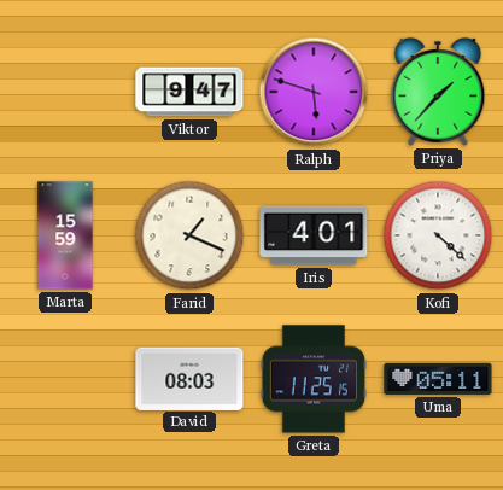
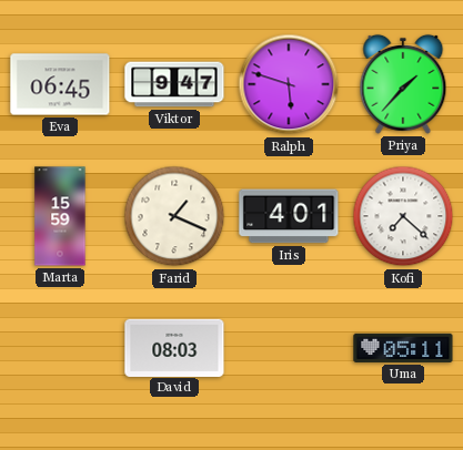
Eva: none -> 06:45
Kofi: 4:22 -> 7:22
Greta: 11:25 -> none
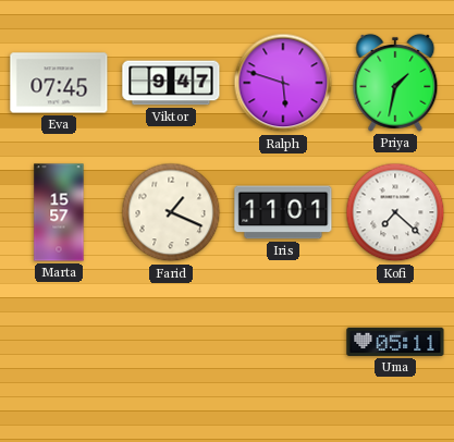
Eva: 06:45 -> 07:45
Priya: 1:37 -> 1:32
Marta: 15:59 -> 15:57
Iris: 4:01 -> 11:01
David: 08:03 -> none
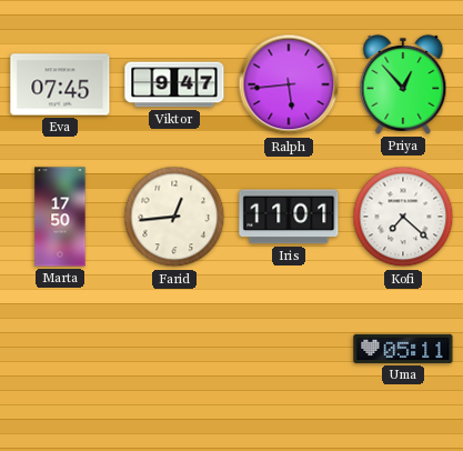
Ralph: 5:48 -> 5:44
Priya: 1:32 -> 12:53
Marta: 15:57 -> 17:50
Farid: 1:19 -> 12:44
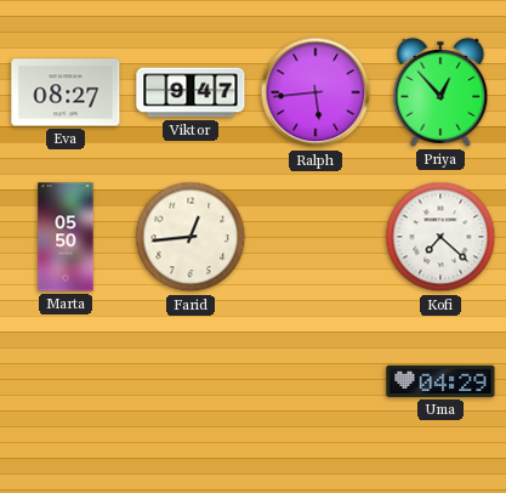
Eva: 07:45 -> 08:27
Marta: 17:50 -> 05:50
Iris: 11:01 -> none
Uma: 05:11 -> 04:29
